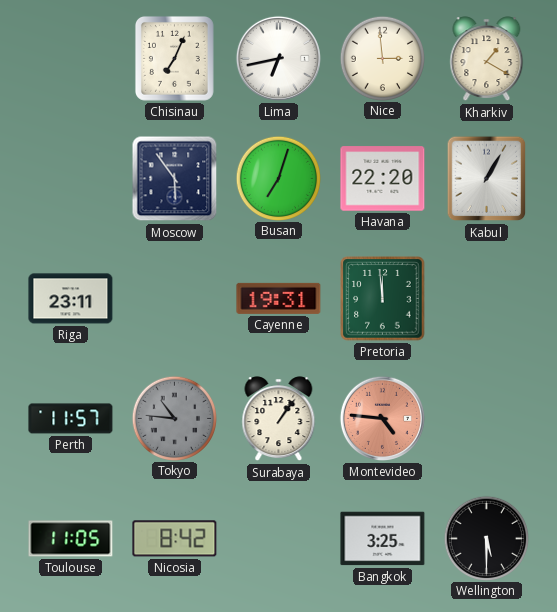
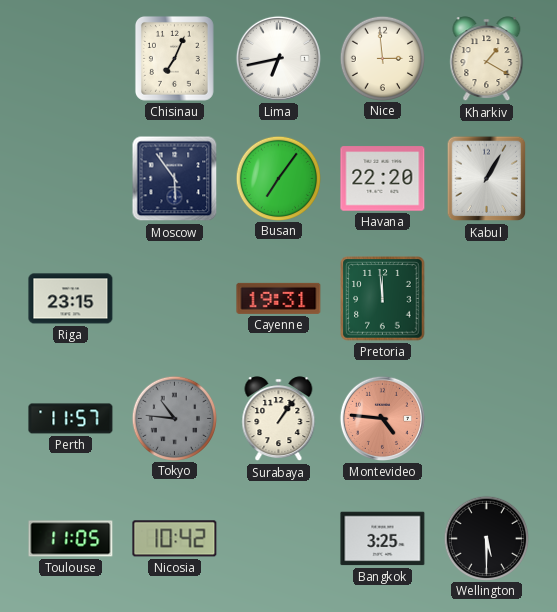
Busan: 7:03 -> 7:06
Riga: 23:11 -> 23:15
Nicosia: 8:42 -> 10:42
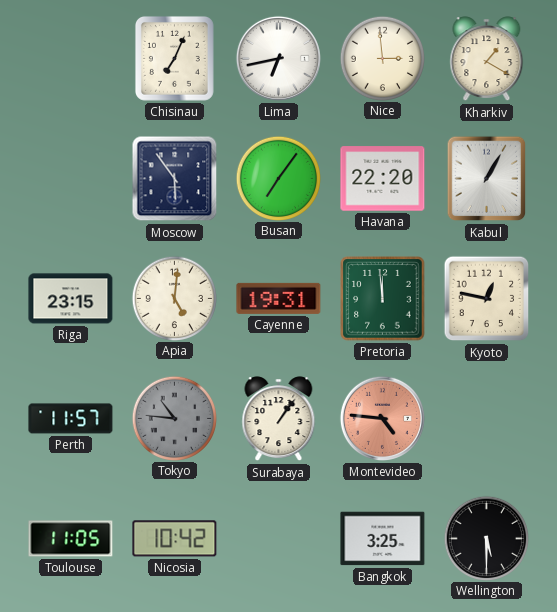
Apia: none -> 5:01
Kyoto: none -> 12:47
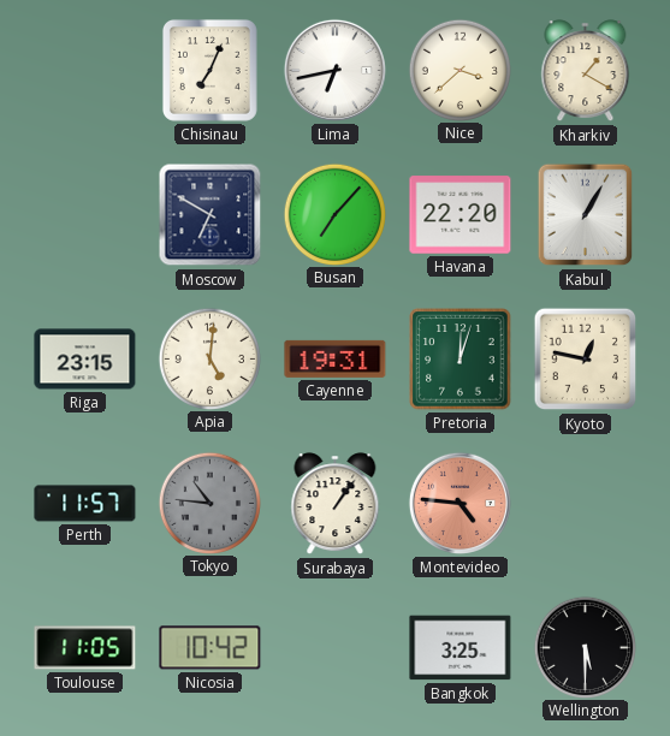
Nice: 2:59 -> 3:38
Moscow: 5:54 -> 6:50
Busan: 7:06 -> 7:07
Pretoria: 11:59 -> 12:03
